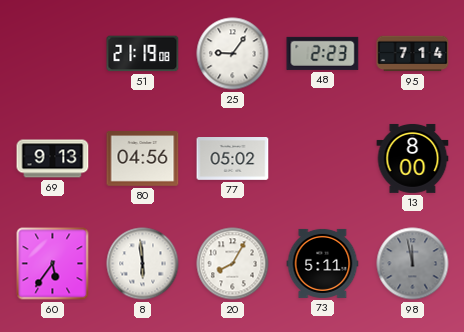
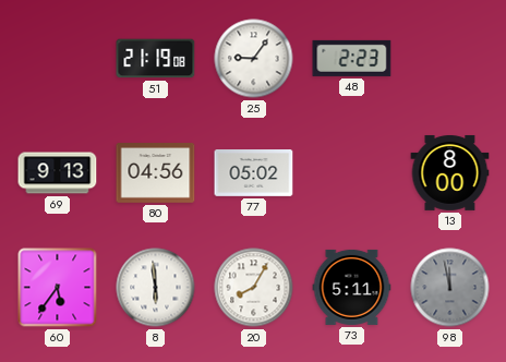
95: 7:14 -> none
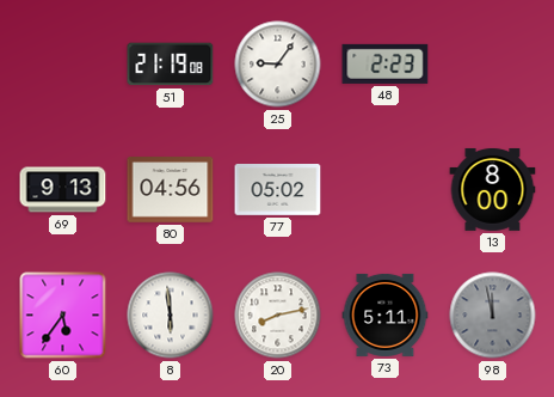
20: 8:05 -> 8:13
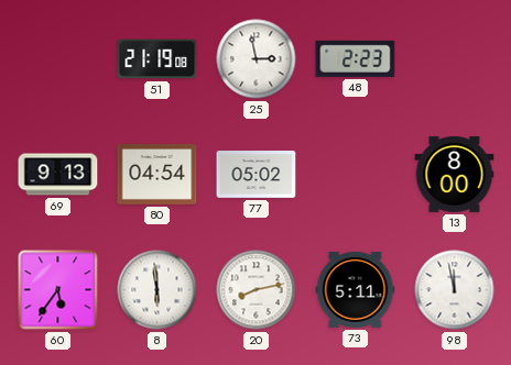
25: 9:06 -> 2:58
80: 04:56 -> 04:54
98 dial: grey -> white
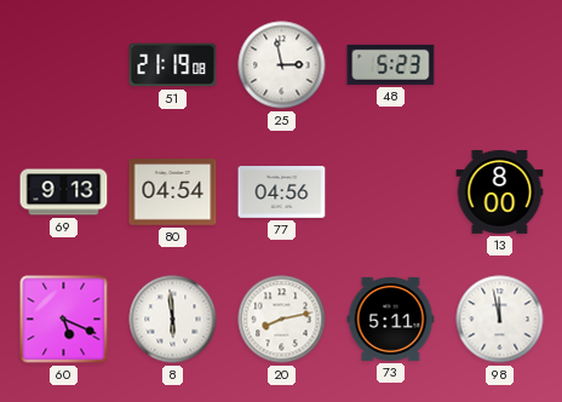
48: 2:23 -> 5:23
77: 05:02 -> 04:56
60: 5:36 -> 5:19
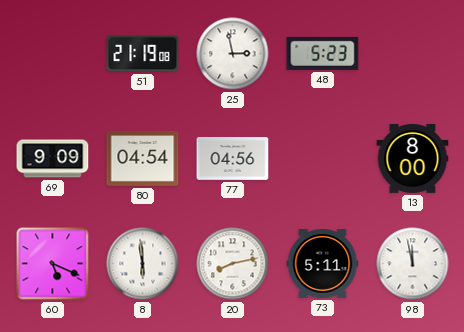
69: 9:13 -> 9:09
